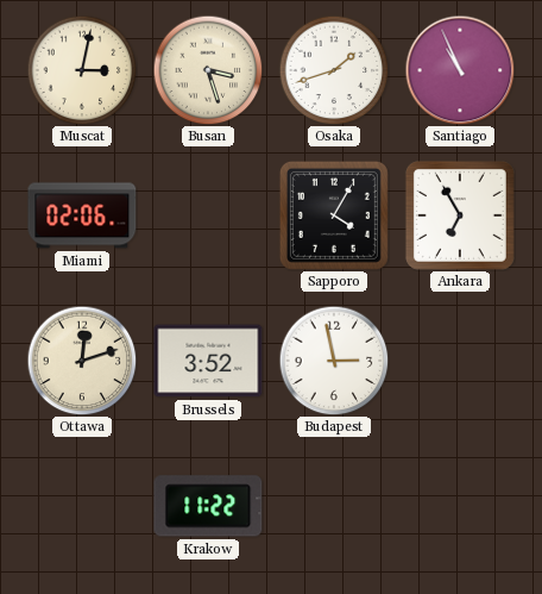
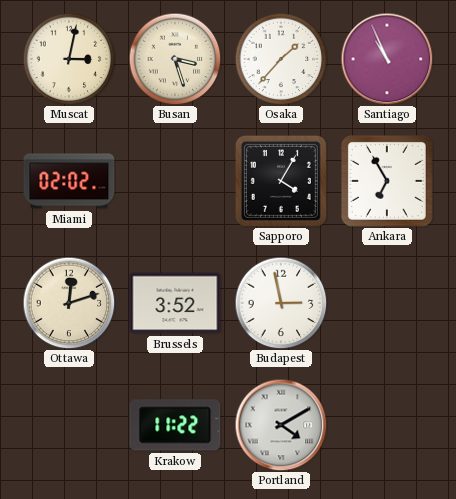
Osaka: 1:42 -> 1:37
Miami: 02:06 -> 02:02
Portland: none -> 4:10
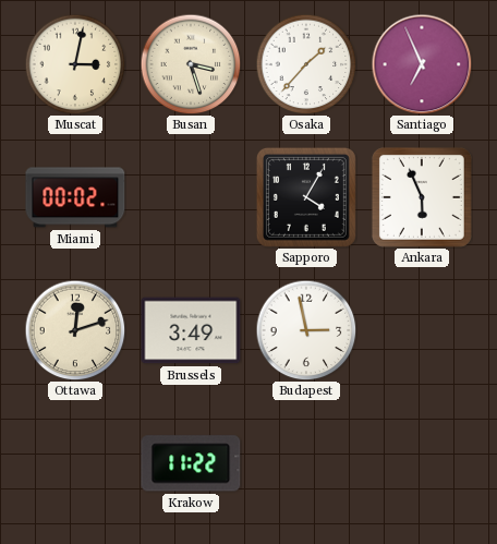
Santiago: 10:56 -> 6:56
Miami: 02:02 -> 00:02
Ankara: 6:55 -> 5:56
Brussels: 3:52 -> 3:49
Portland: 4:10 -> none
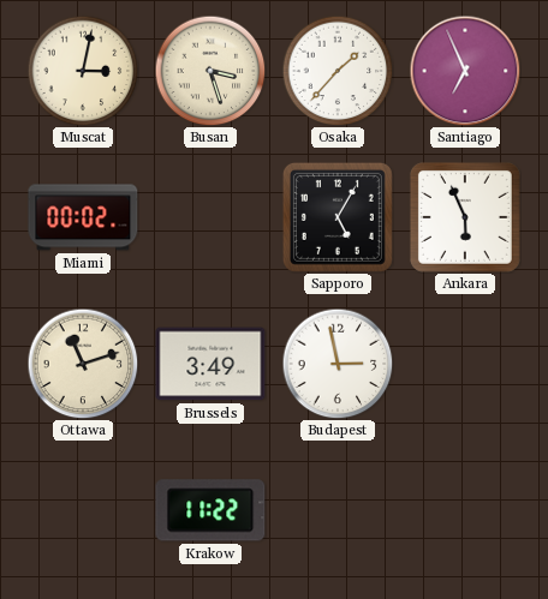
Sapporo: 4:05 -> 5:05
Ottawa: 12:12 -> 11:12
